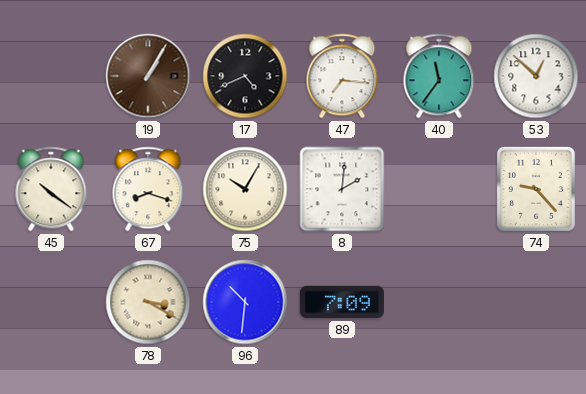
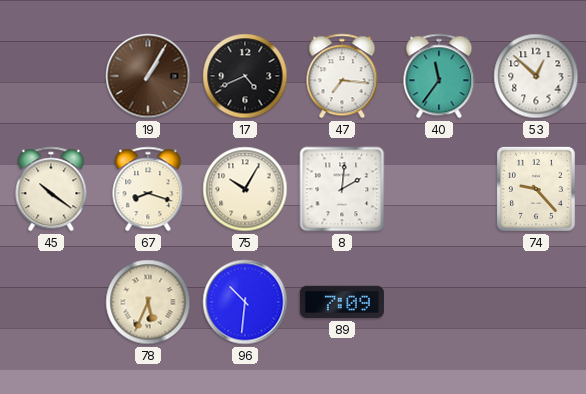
78: 3:20 -> 5:34
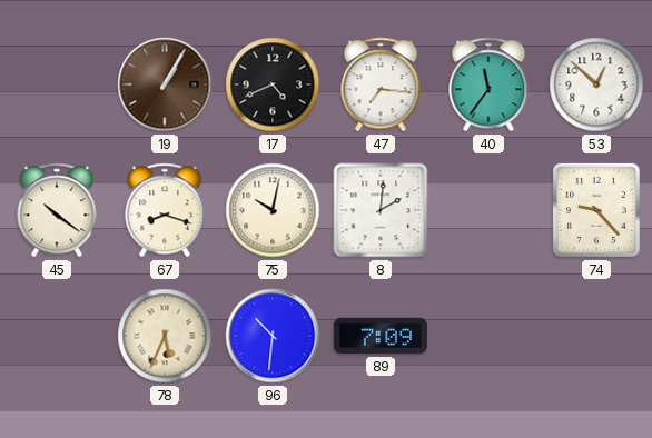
75: 10:05 -> 10:02
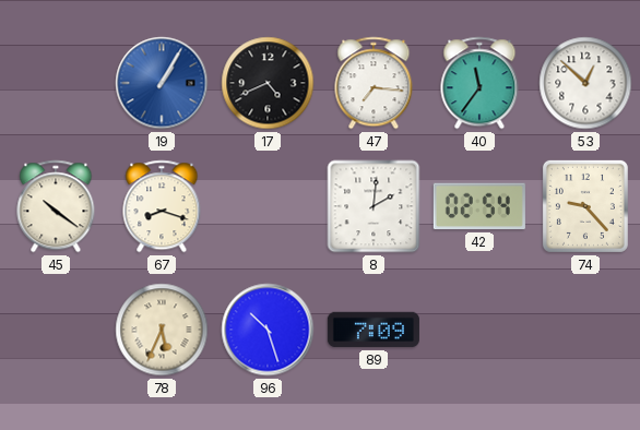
19 dial: brown -> blue
75: 10:02 -> none
42: none -> 02:54
96: 10:31 -> 10:27
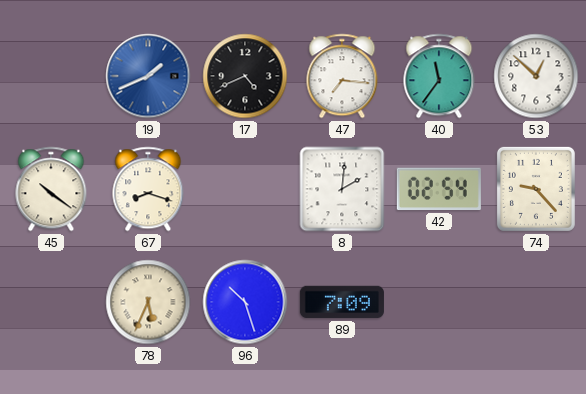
19: 1:05 -> 1:41
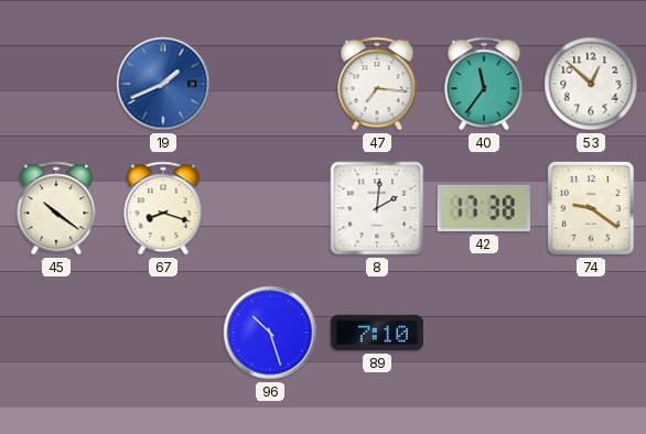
17: 4:41 -> none
42: 02:54 -> 17:38
74: 9:23 -> 9:21
78: 5:34 -> none
89: 7:09 -> 7:10
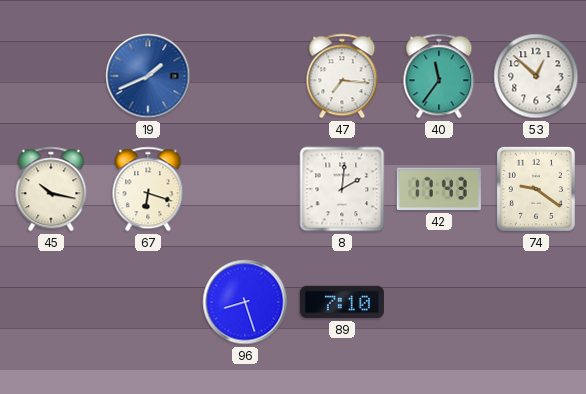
45: 10:21 -> 10:17
67: 8:18 -> 6:18
42: 17:38 -> 17:43
96: 10:27 -> 8:27
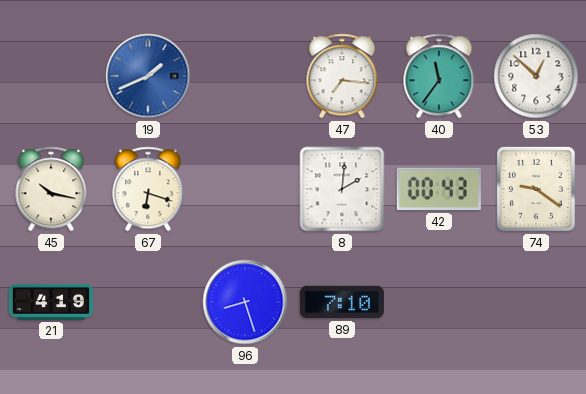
42: 17:43 -> 00:43
21: none -> 4:19
